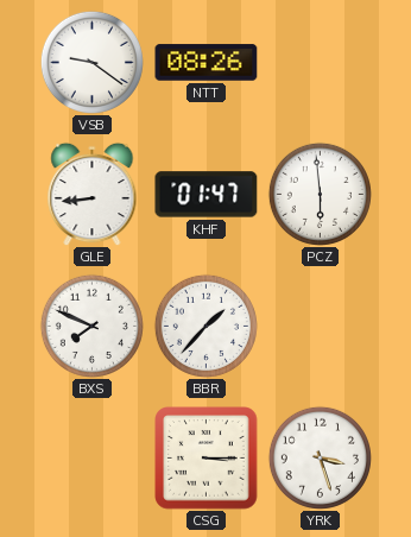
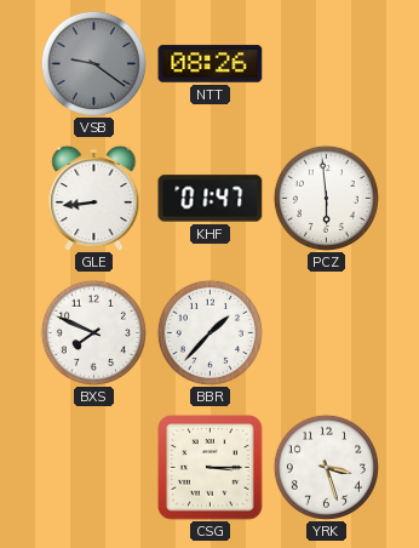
VSB dial: white -> grey
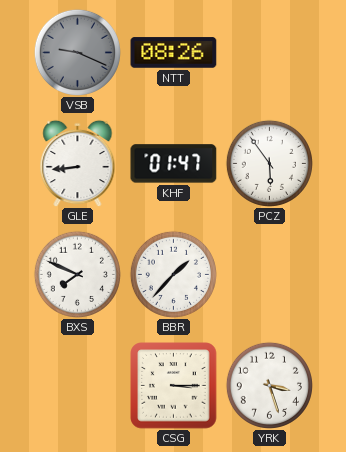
VSB: 9:21 -> 9:19
PCZ: 5:59 -> 5:54
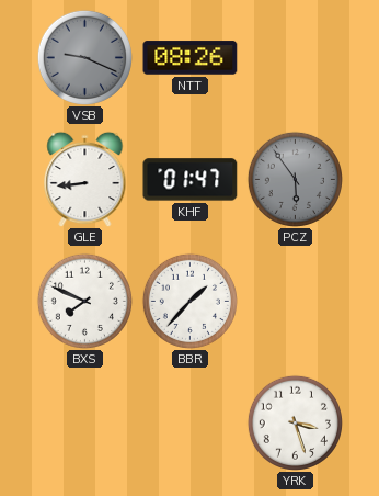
PCZ dial: white -> grey
CSG: 3:15 -> none
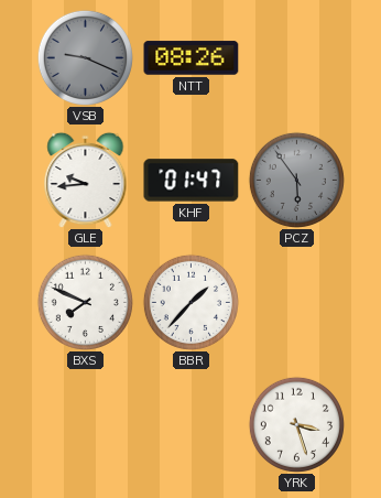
GLE: 8:44 -> 9:44
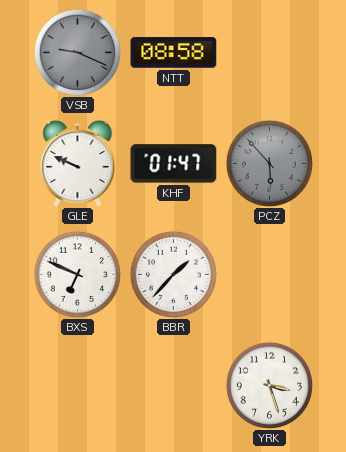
NTT: 08:26 -> 08:58
GLE: 9:44 -> 9:49
PCZ: 5:54 -> 5:53
BXS: 7:49 -> 6:49
